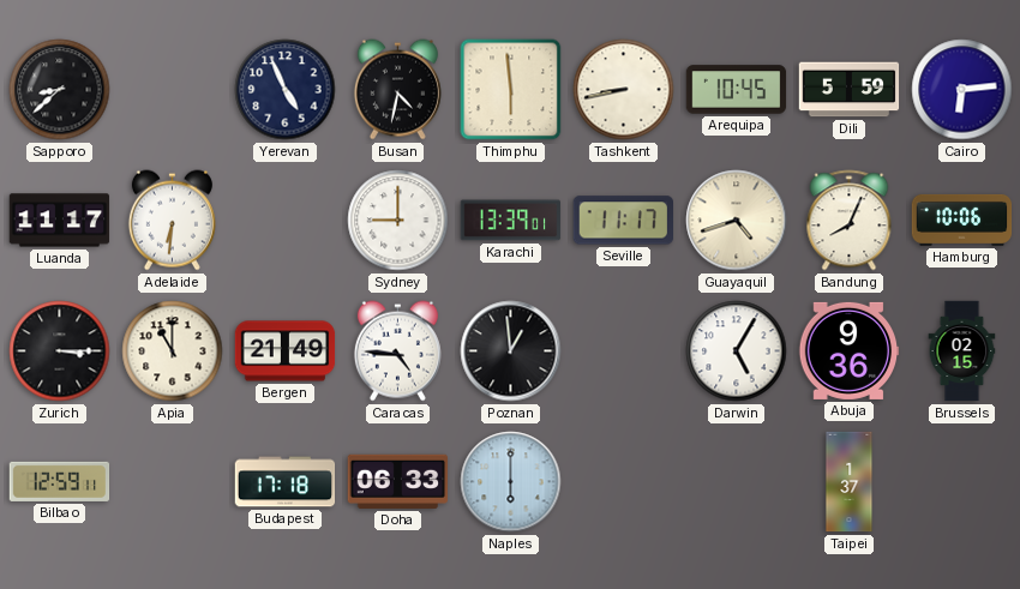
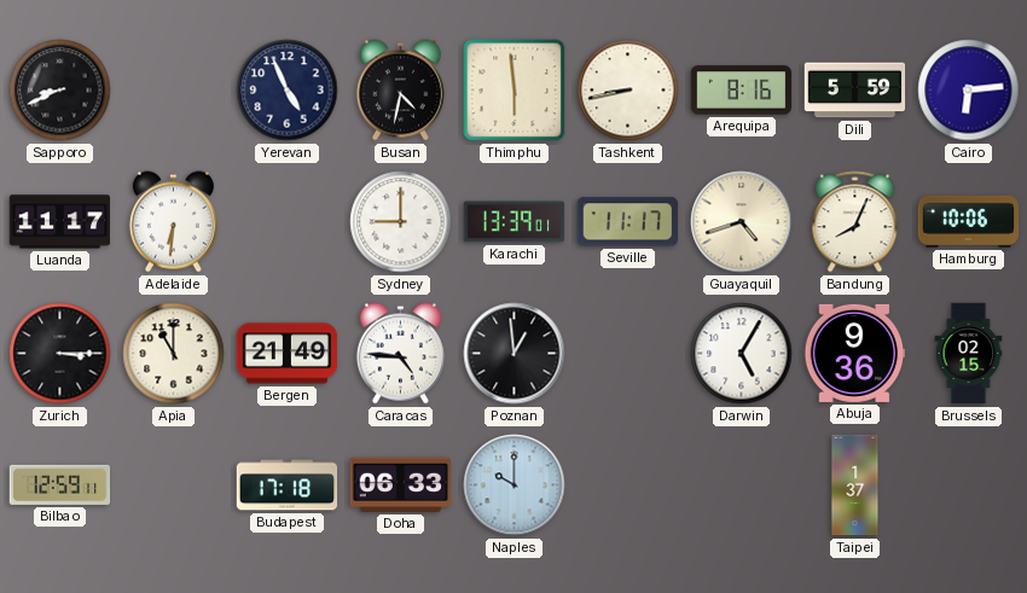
Sapporo: 8:38 -> 8:41
Arequipa: 10:45 -> 8:16
Naples: 6:00 -> 10:00
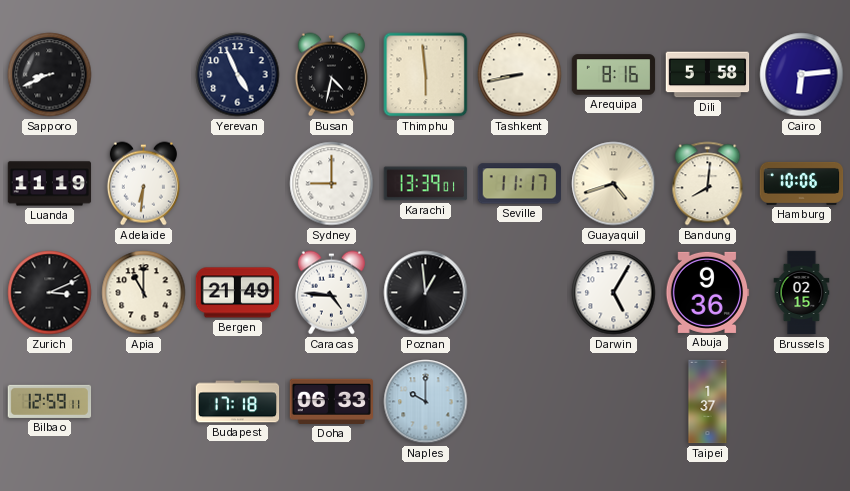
Dili: 5:59 -> 5:58
Luanda: 11:17 -> 11:19
Bandung: 8:04 -> 8:01
Zurich: 3:15 -> 3:11
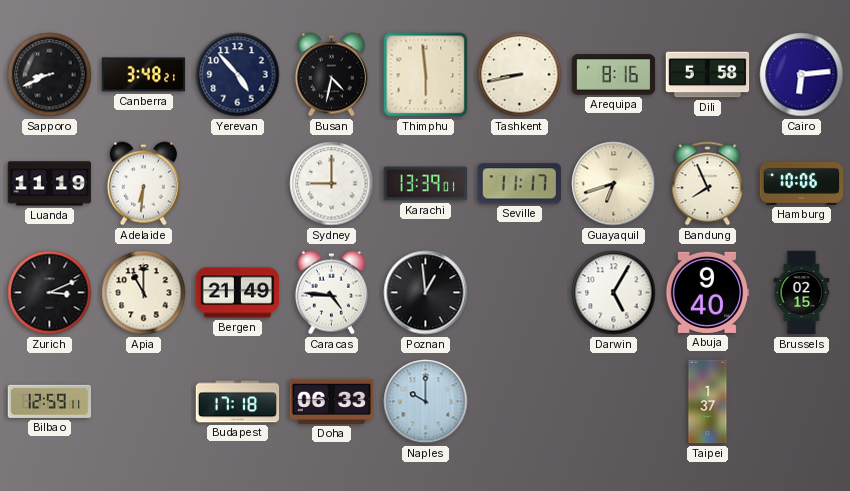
Canberra: none -> 3:48
Yerevan: 4:56 -> 4:53
Guayaquil: 4:42 -> 6:42
Bandung: 8:01 -> 7:56
Abuja: 9:36 -> 9:40
